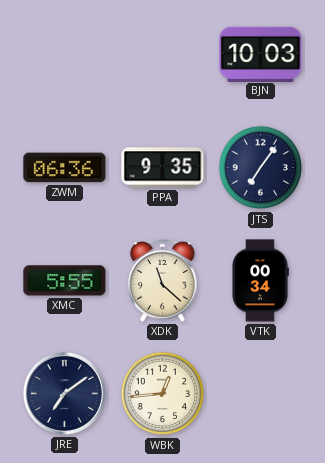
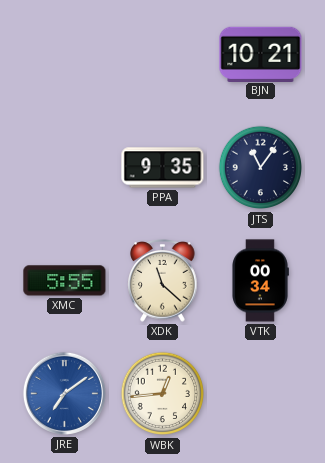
BJN: 10:03 -> 10:21
ZWM: 06:36 -> none
JTS: 7:06 -> 11:06
JRE dial: navy -> blue
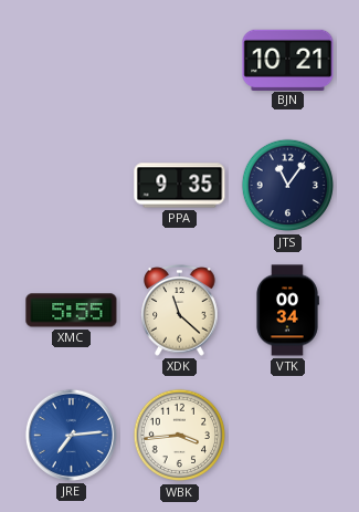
JRE: 7:09 -> 7:14
WBK: 12:44 -> 3:44
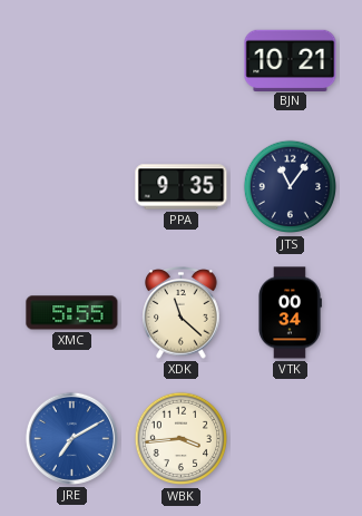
JRE: 7:14 -> 7:10
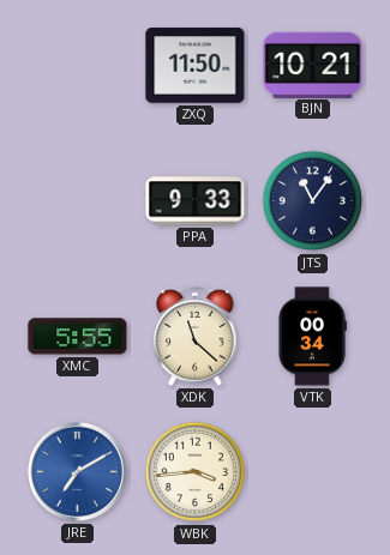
ZXQ: none -> 11:50
PPA: 9:35 -> 9:33
